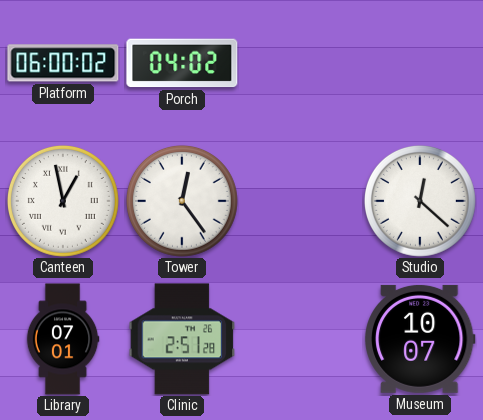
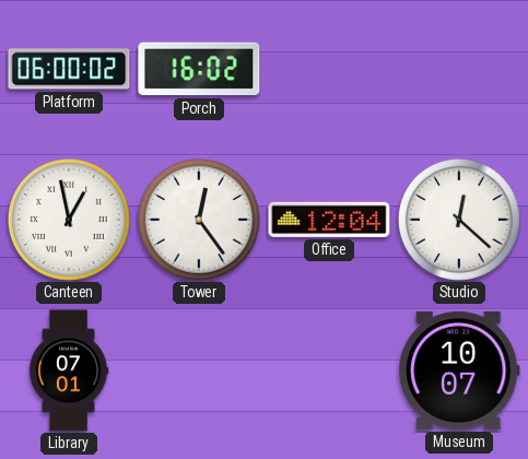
Porch: 04:02 -> 16:02
Office: none -> 12:04
Clinic: 2:51 -> none
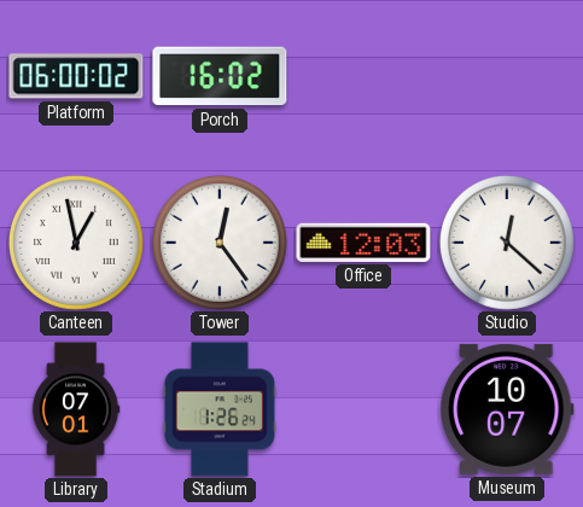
Office: 12:04 -> 12:03
Stadium: none -> 1:26
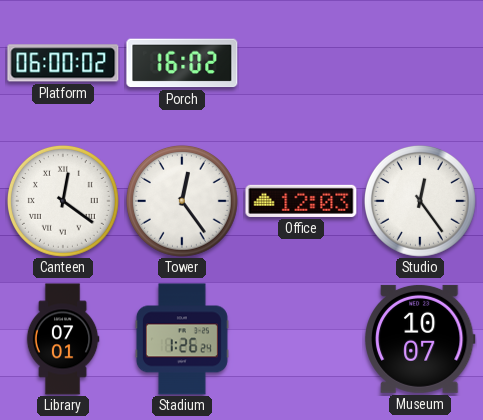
Canteen: 12:58 -> 12:21
Studio: 12:22 -> 12:24
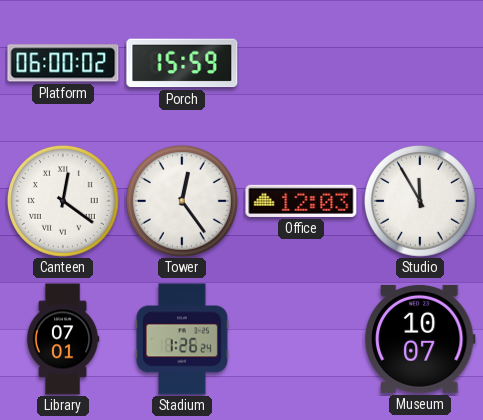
Porch: 16:02 -> 15:59
Studio: 12:24 -> 11:55
